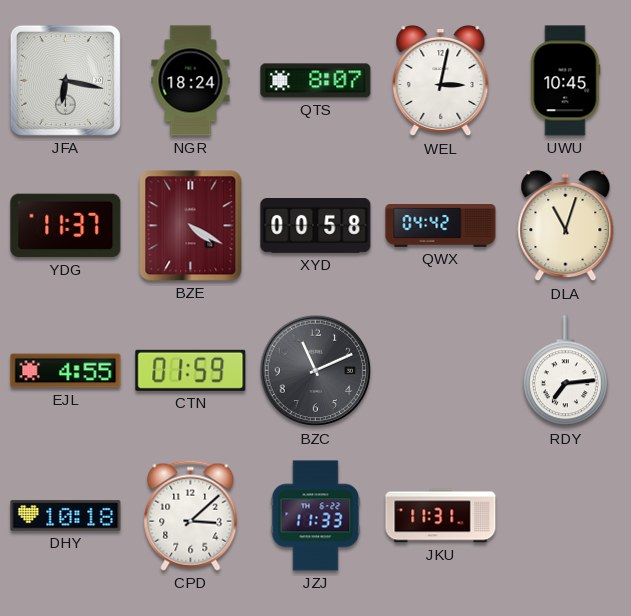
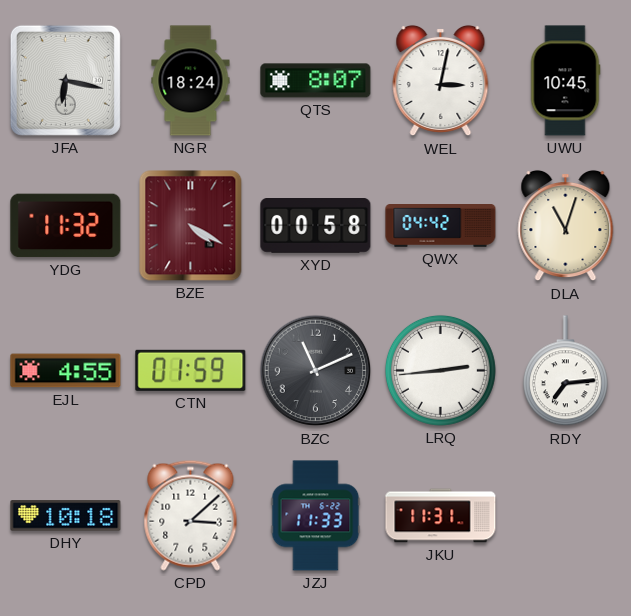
YDG: 11:37 -> 11:32
LRQ: none -> 2:44
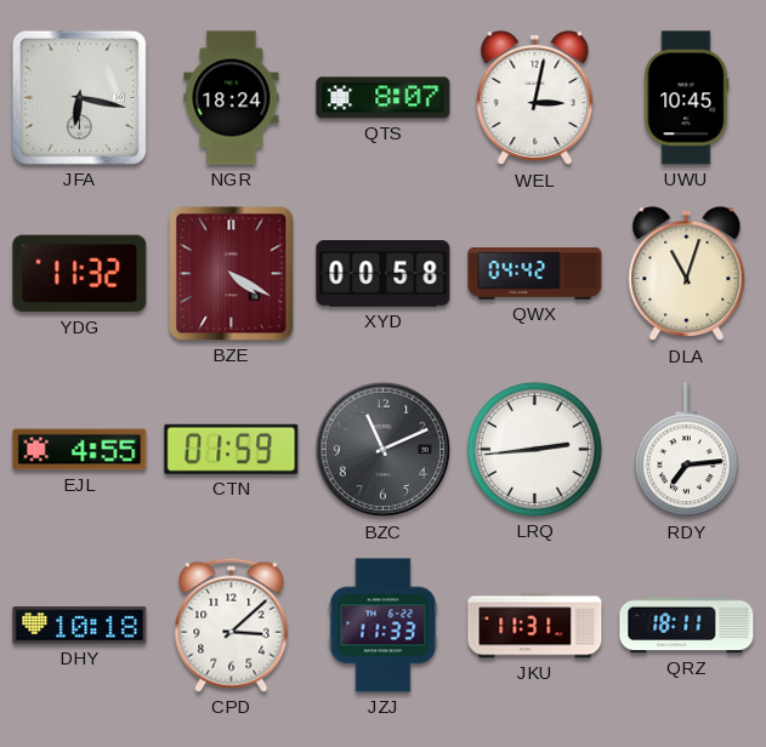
QRZ: none -> 18:11
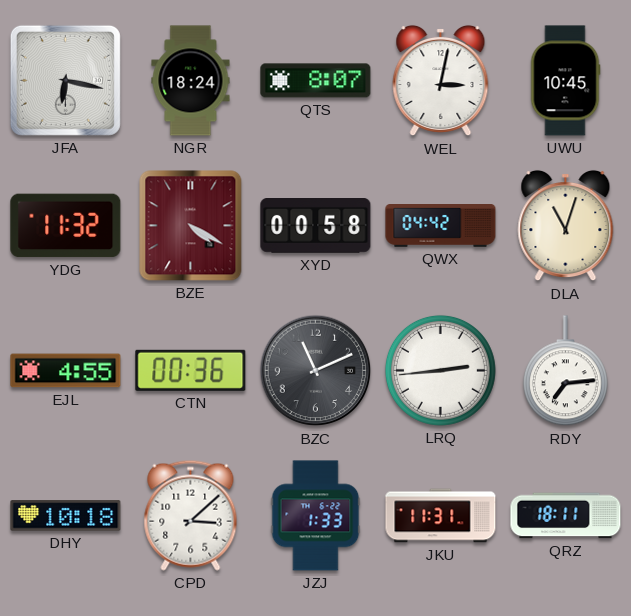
CTN: 01:59 -> 00:36
JZJ: 11:33 -> 1:33
